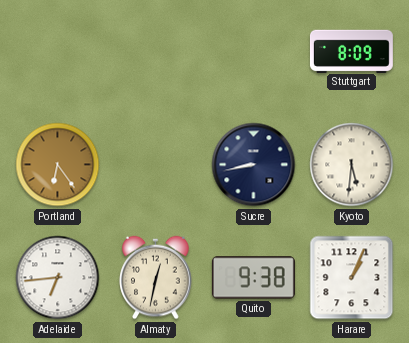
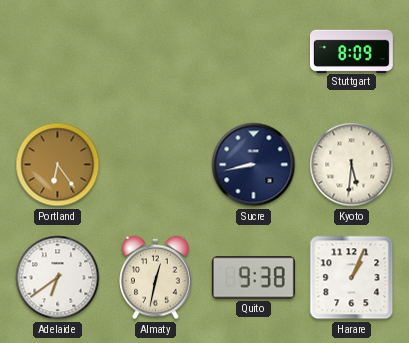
Adelaide: 6:44 -> 6:39
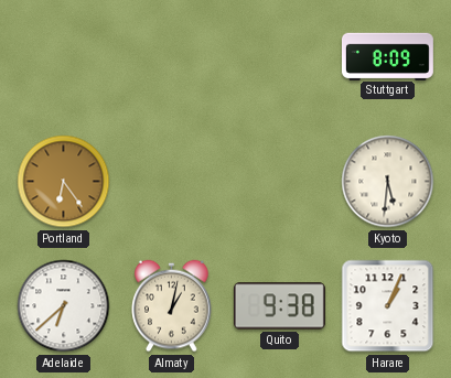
Sucre: 8:43 -> none
Adelaide: 6:39 -> 6:38
Almaty: 12:32 -> 1:02
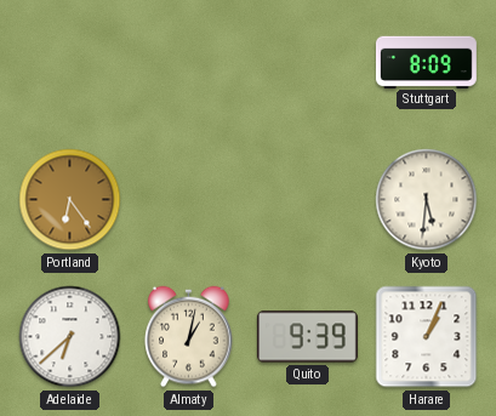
Quito: 9:38 -> 9:39
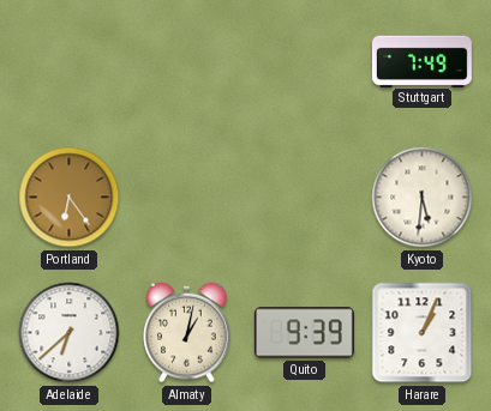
Stuttgart: 8:09 -> 7:49
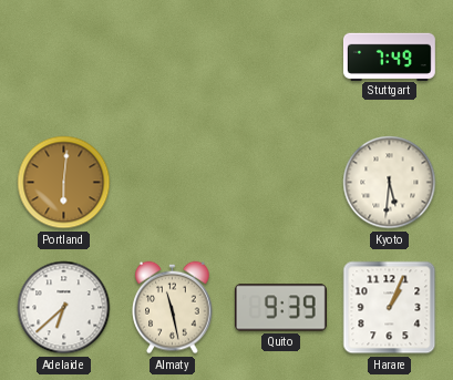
Portland: 6:24 -> 6:01
Almaty: 1:02 -> 11:28
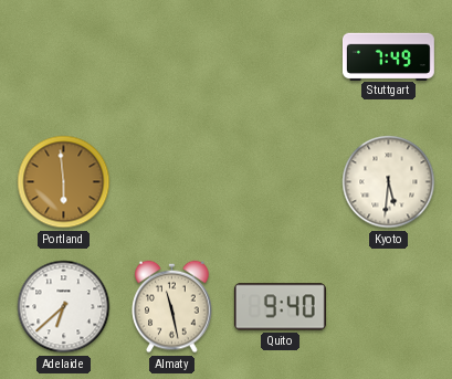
Portland: 6:01 -> 5:59
Quito: 9:39 -> 9:40
Harare: 1:04 -> none
